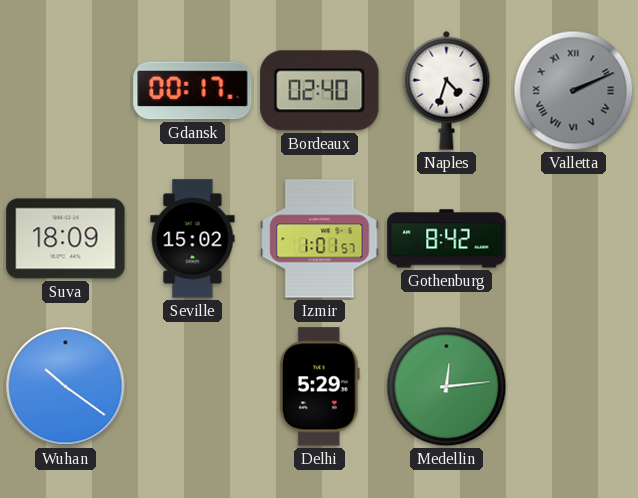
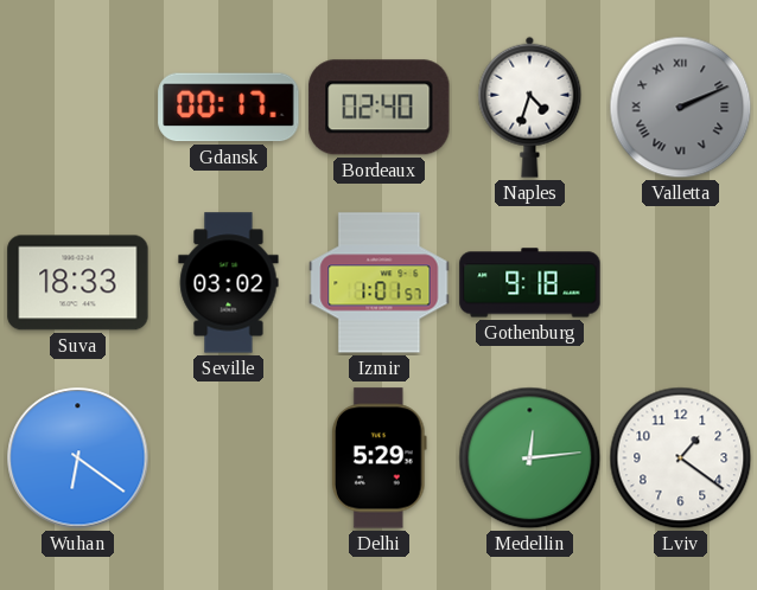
Suva: 18:09 -> 18:33
Seville: 15:02 -> 03:02
Gothenburg: 8:42 -> 9:18
Wuhan: 10:21 -> 6:21
Lviv: none -> 1:21
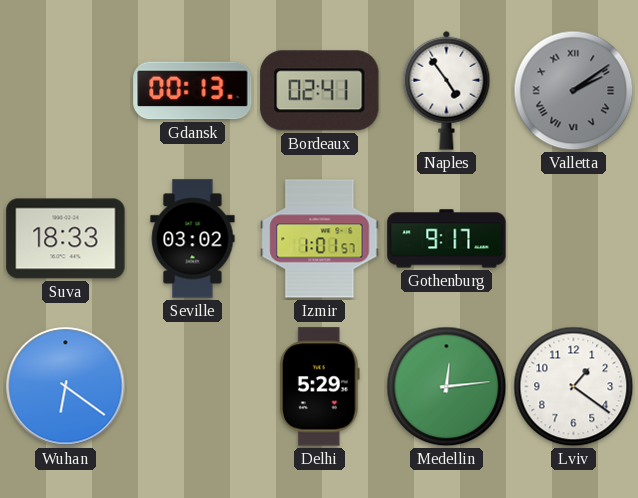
Gdansk: 00:17 -> 00:13
Bordeaux: 02:40 -> 02:41
Naples: 4:33 -> 4:54
Valletta: 2:11 -> 2:09
Gothenburg: 9:18 -> 9:17
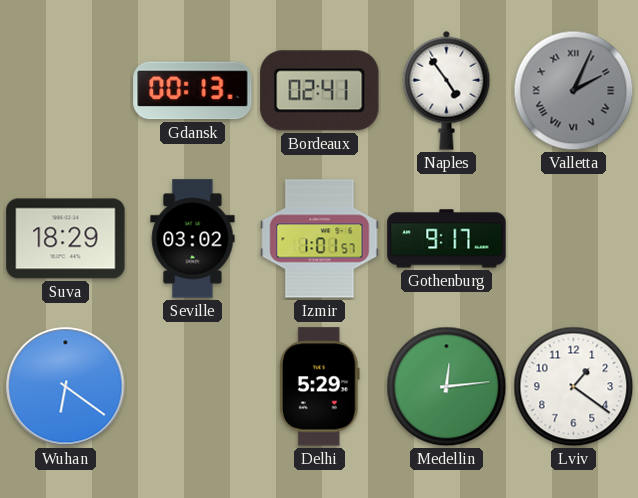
Valletta: 2:09 -> 2:04
Suva: 18:33 -> 18:29
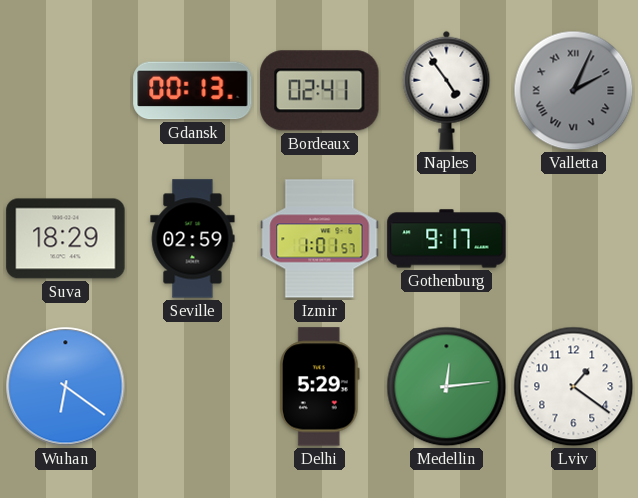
Seville: 03:02 -> 02:59
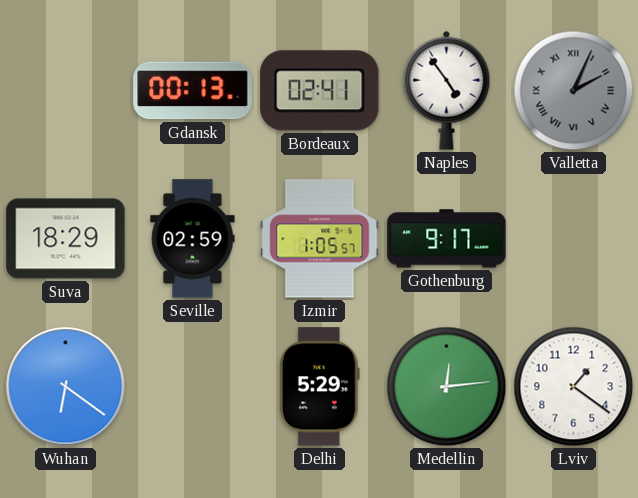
Izmir: 1:01 -> 1:05
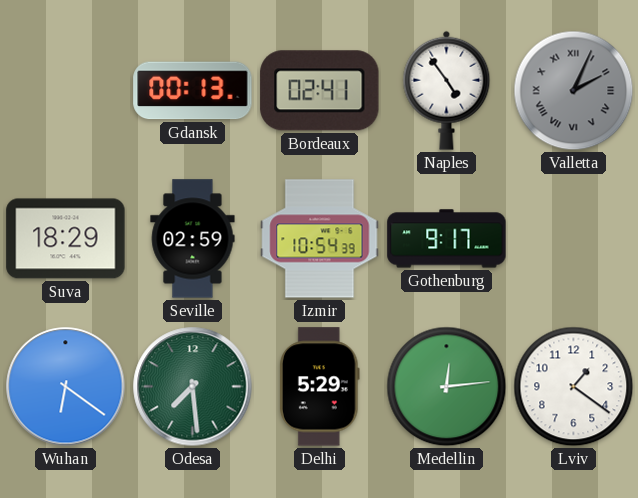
Izmir: 1:05 -> 10:54
Odesa: none -> 7:29
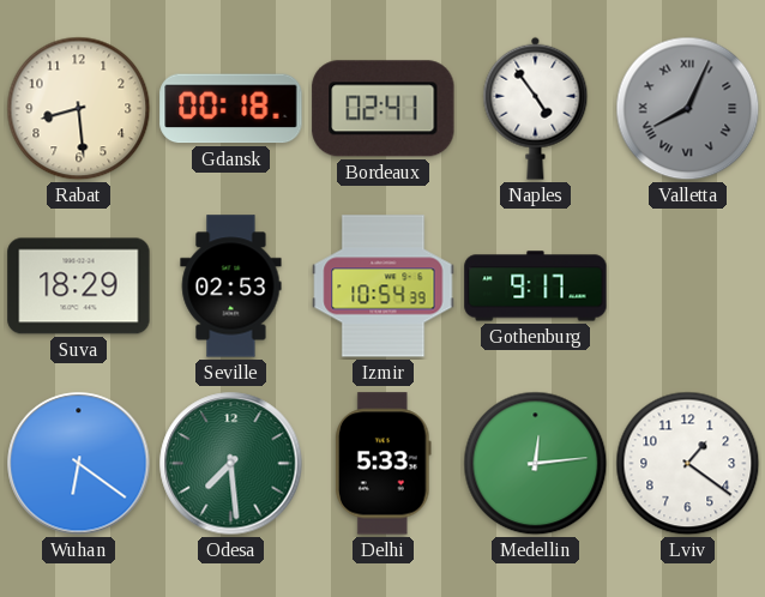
Rabat: none -> 8:29
Gdansk: 00:13 -> 00:18
Valletta: 2:04 -> 8:04
Seville: 02:59 -> 02:53
Delhi: 5:29 -> 5:33
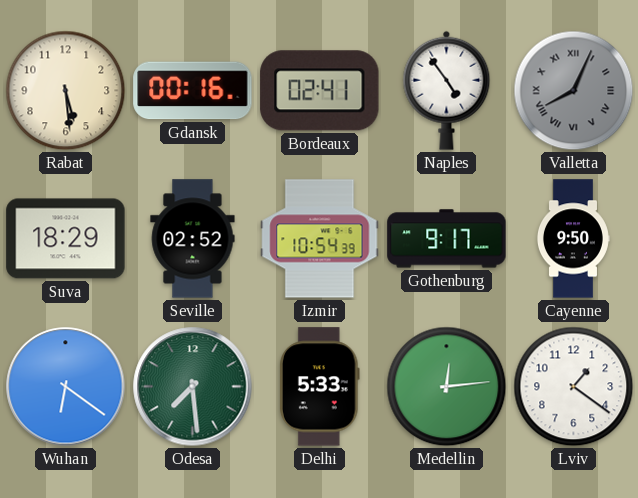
Rabat: 8:29 -> 5:29
Gdansk: 00:18 -> 00:16
Seville: 02:53 -> 02:52
Cayenne: none -> 9:50
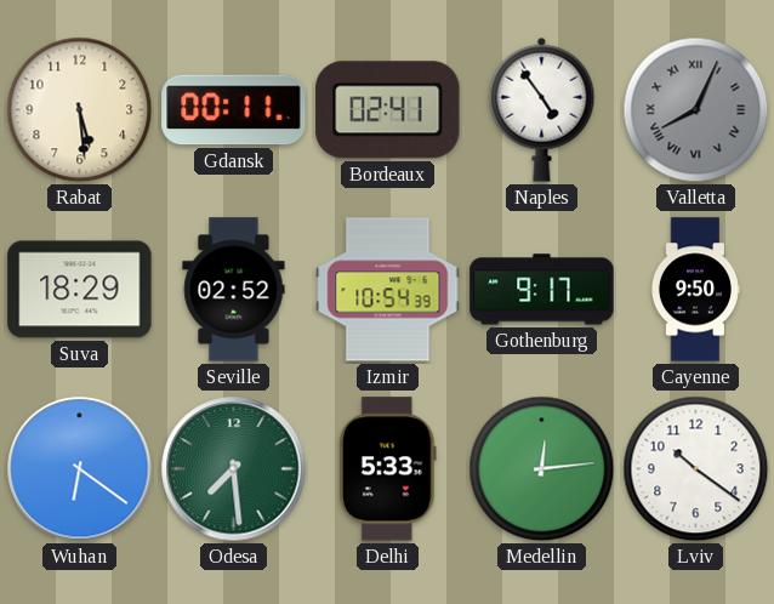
Gdansk: 00:16 -> 00:11
Lviv: 1:21 -> 10:21
